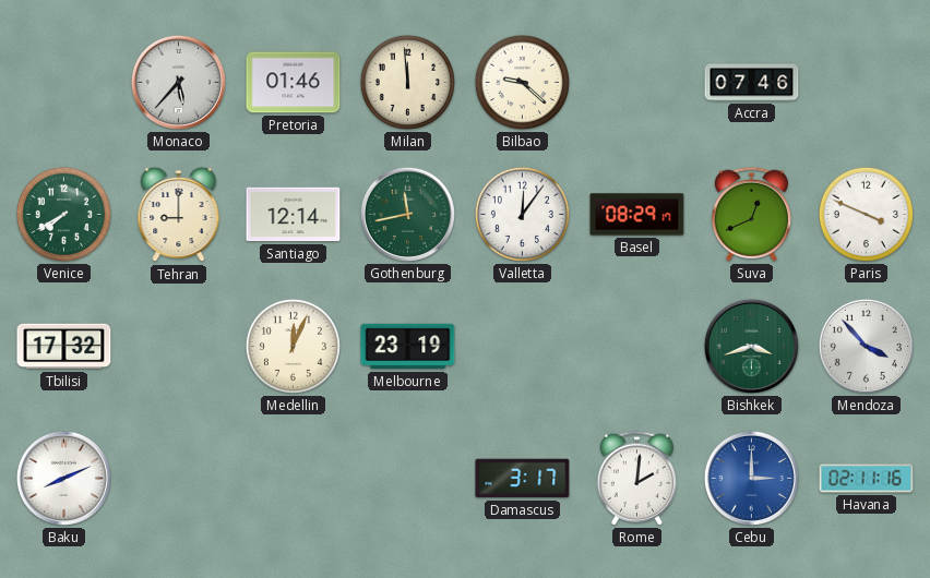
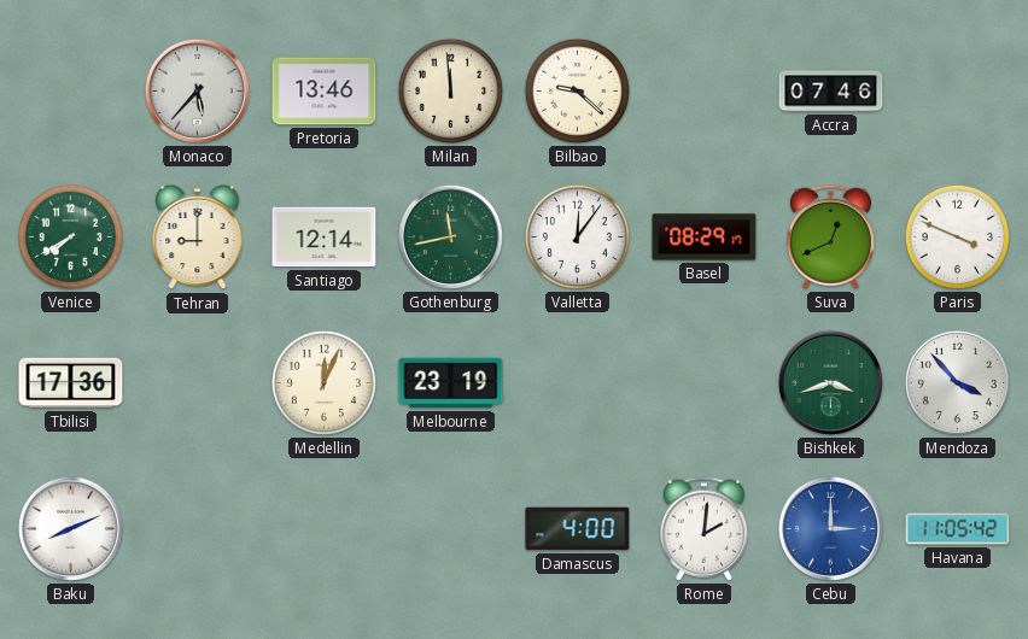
Pretoria: 01:46 -> 13:46
Tbilisi: 17:32 -> 17:36
Damascus: 3:17 -> 4:00
Havana: 02:11 -> 11:05
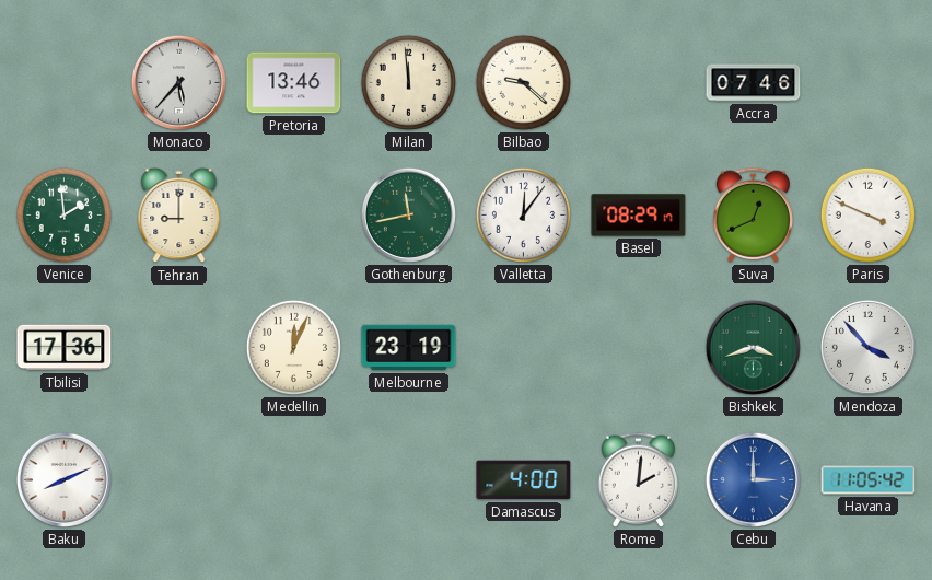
Venice: 7:40 -> 1:59
Santiago: 12:14 -> none
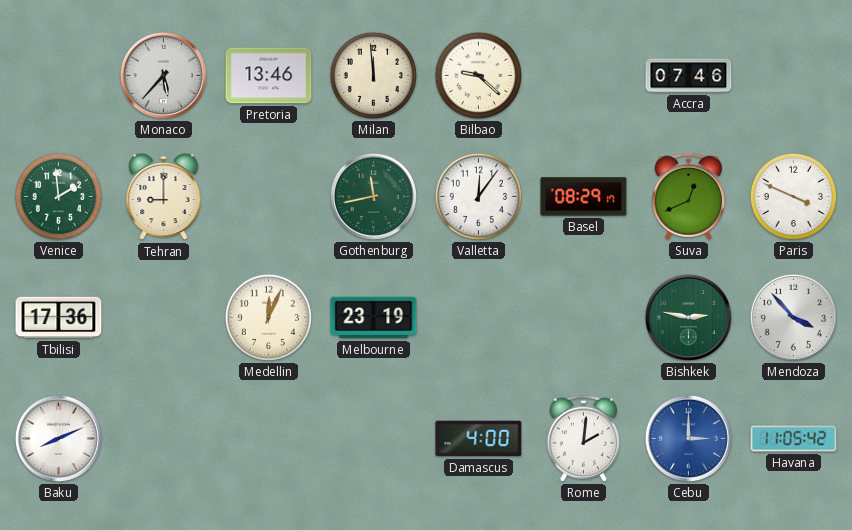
Bishkek: 3:42 -> 2:47
